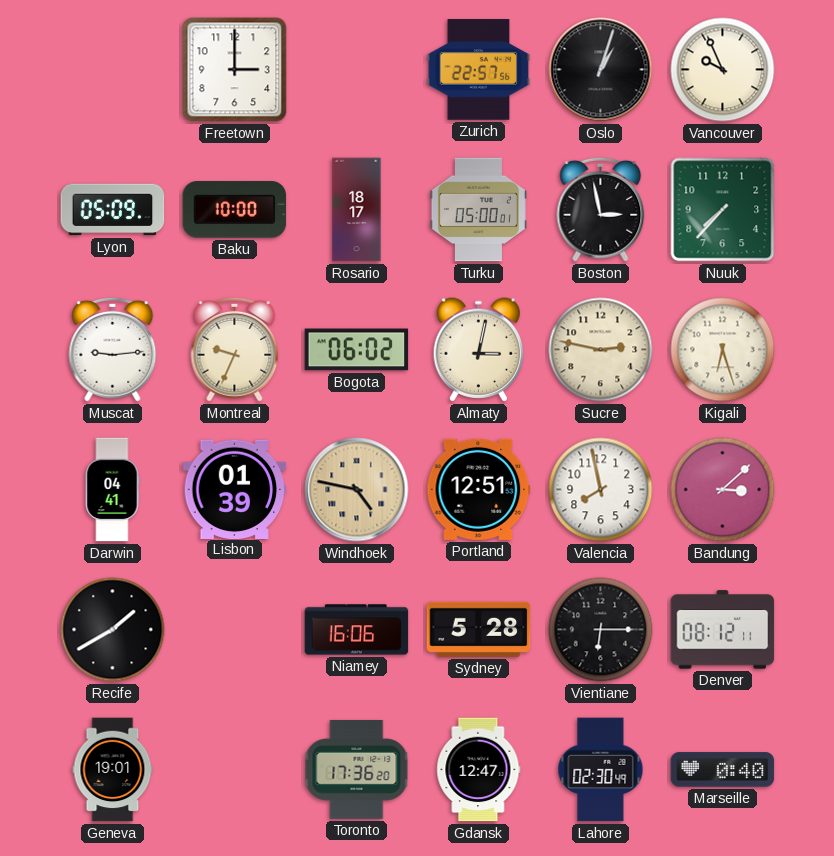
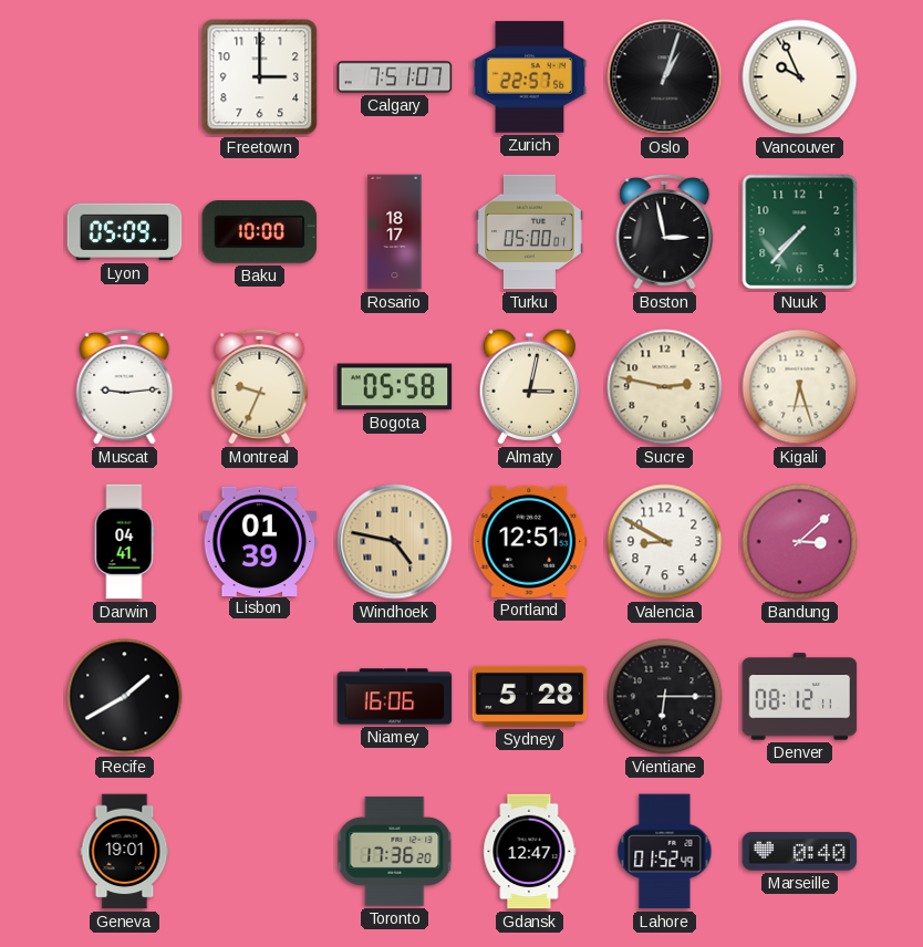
Calgary: none -> 7:51
Bogota: 06:02 -> 05:58
Valencia: 7:58 -> 8:50
Lahore: 02:30 -> 01:52
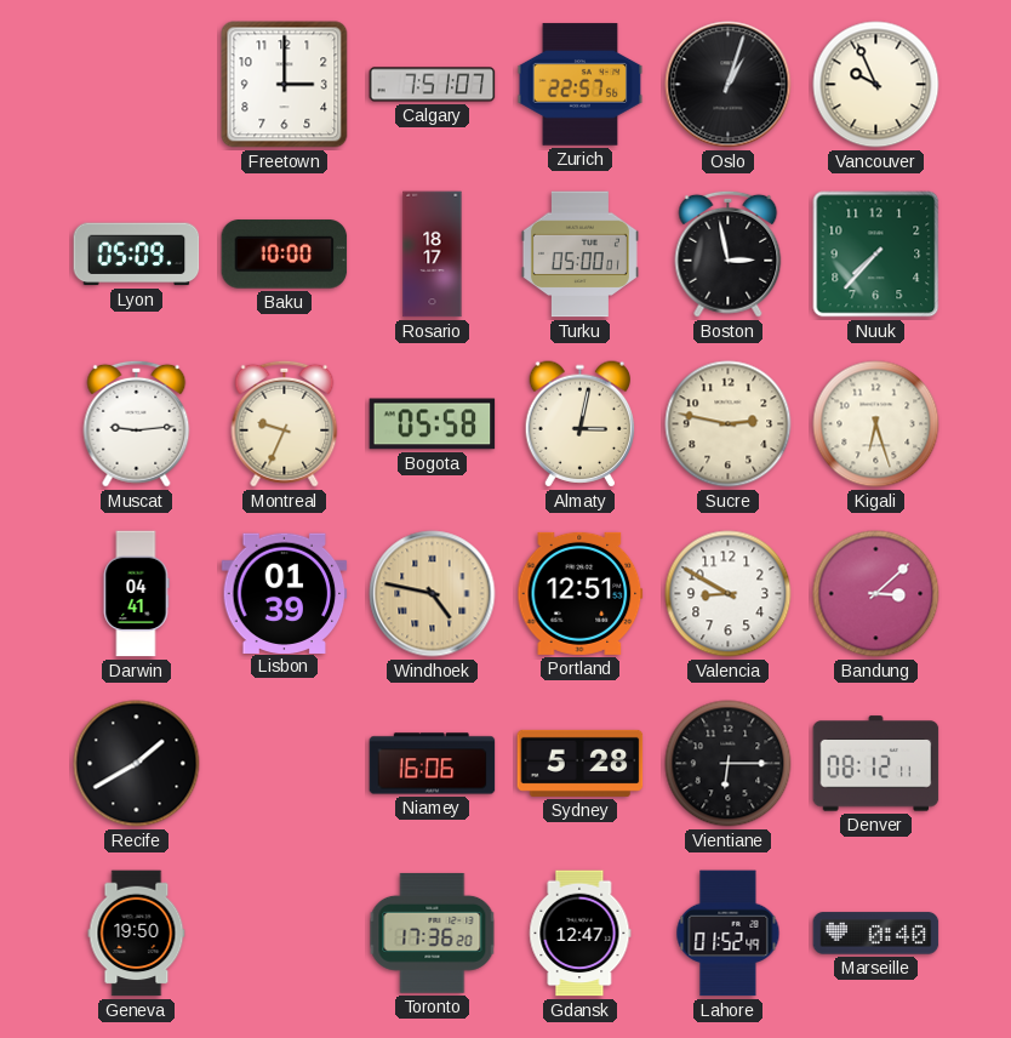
Geneva: 19:01 -> 19:50
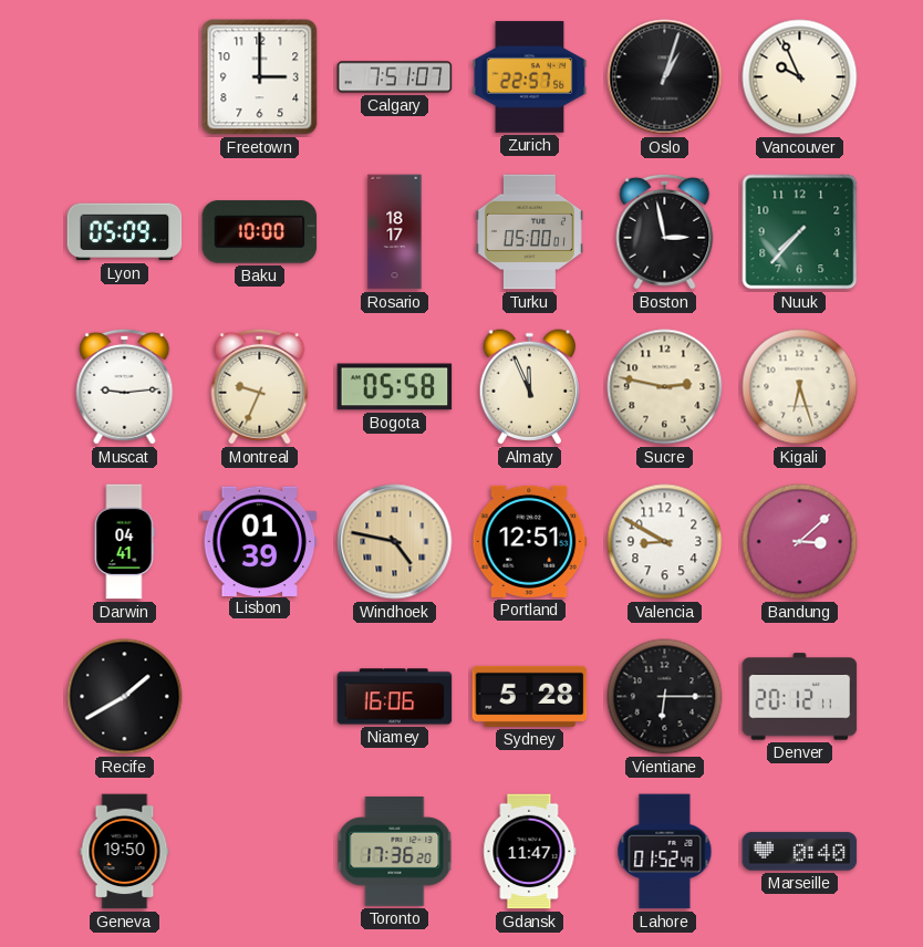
Almaty: 3:02 -> 11:56
Denver: 08:12 -> 20:12
Gdansk: 12:47 -> 11:47
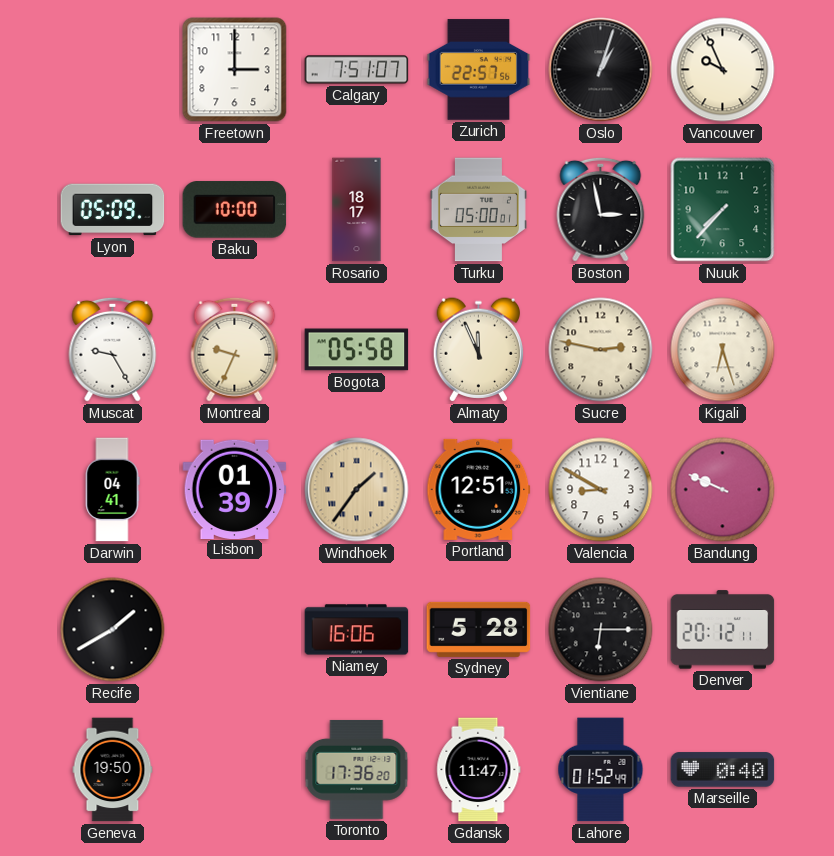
Muscat: 9:14 -> 9:25
Windhoek: 4:47 -> 1:36
Bandung: 3:08 -> 9:49
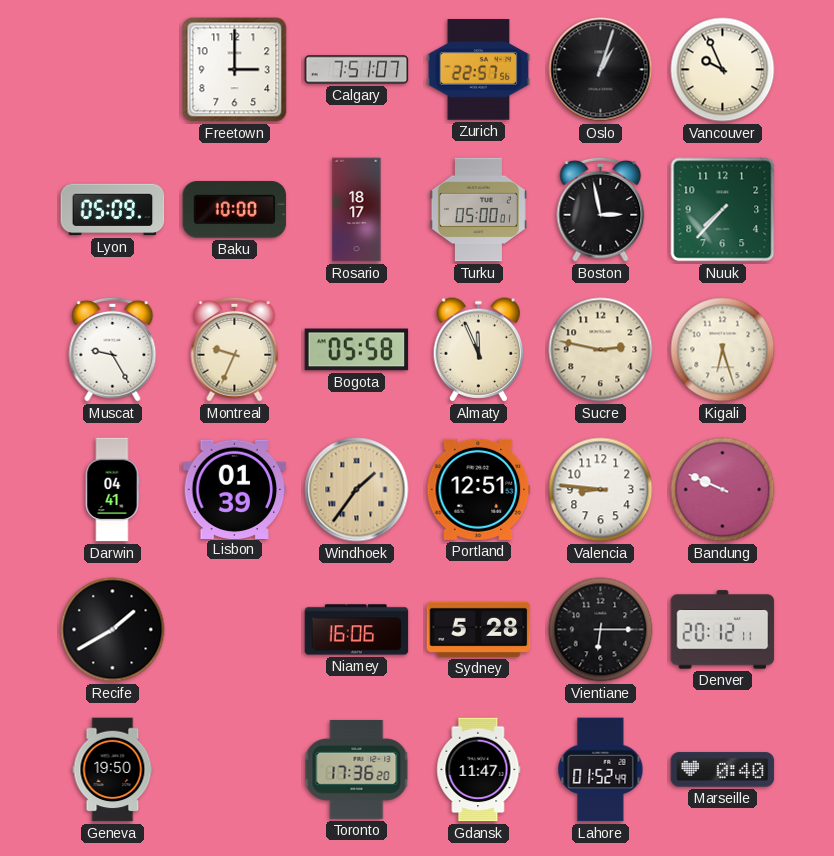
Valencia: 8:50 -> 8:46
